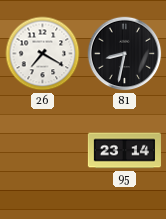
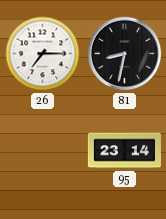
26: 7:20 -> 7:15
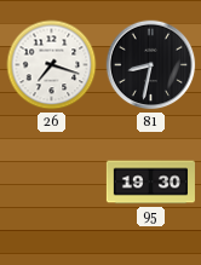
26: 7:15 -> 7:18
95: 23:14 -> 19:30
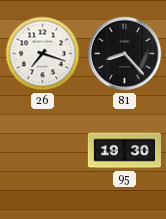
81: 8:32 -> 8:23
